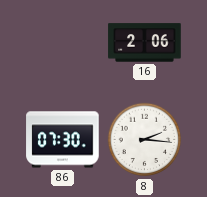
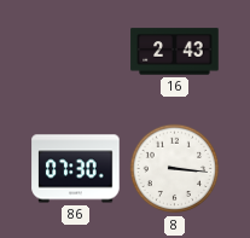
16: 2:06 -> 2:43
8: 2:16 -> 3:16
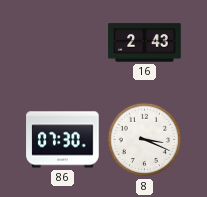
8: 3:16 -> 3:19
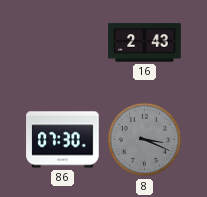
8 dial: white -> grey
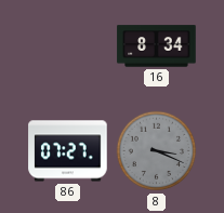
16: 2:43 -> 8:34
86: 07:30 -> 07:27
